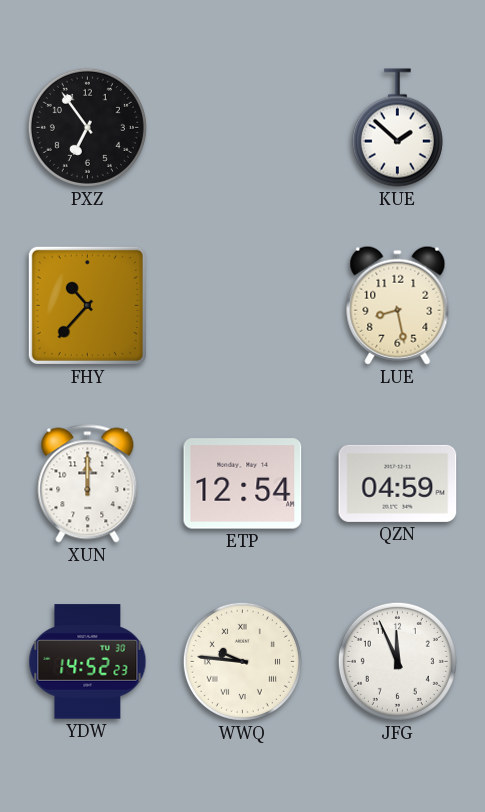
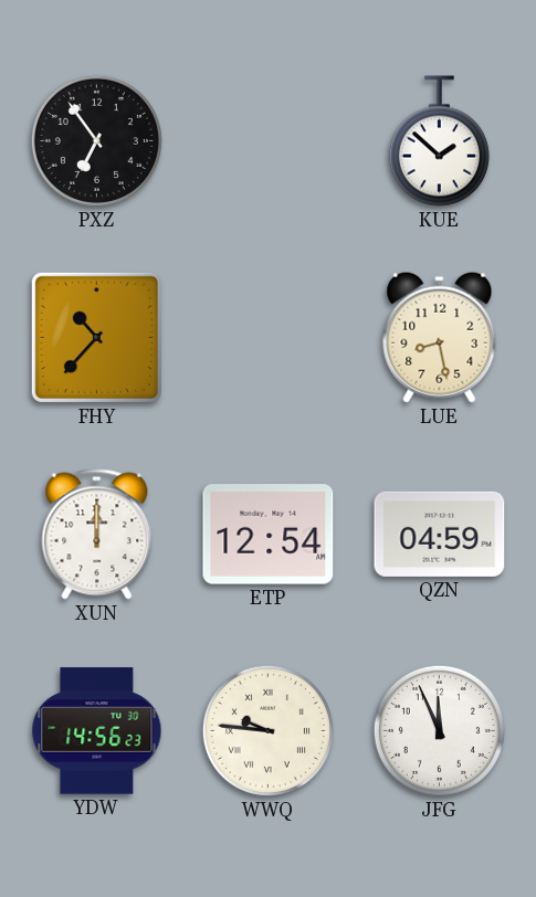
YDW: 14:52 -> 14:56
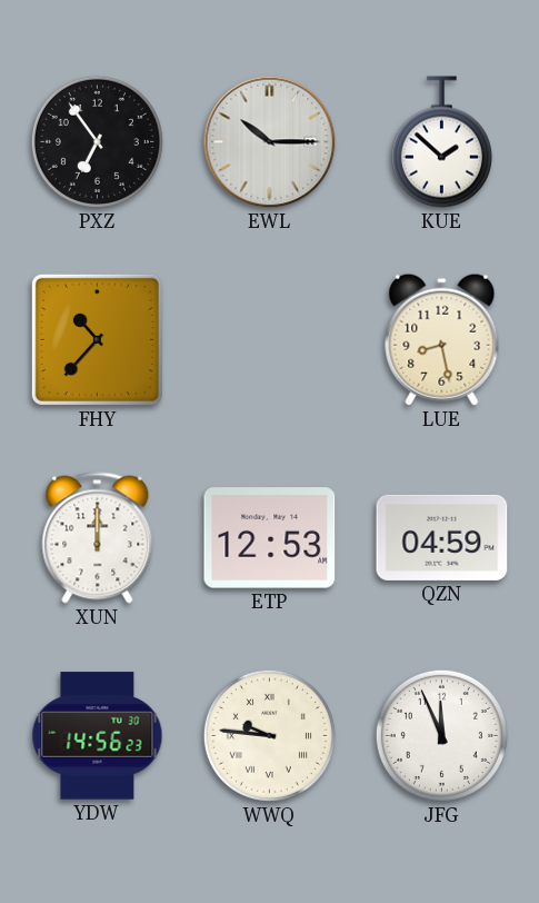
EWL: none -> 10:15
ETP: 12:54 -> 12:53
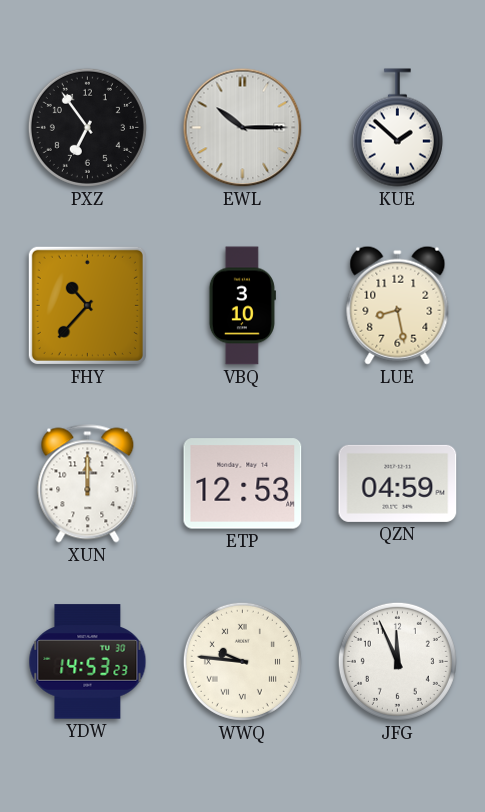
VBQ: none -> 3:10
YDW: 14:56 -> 14:53
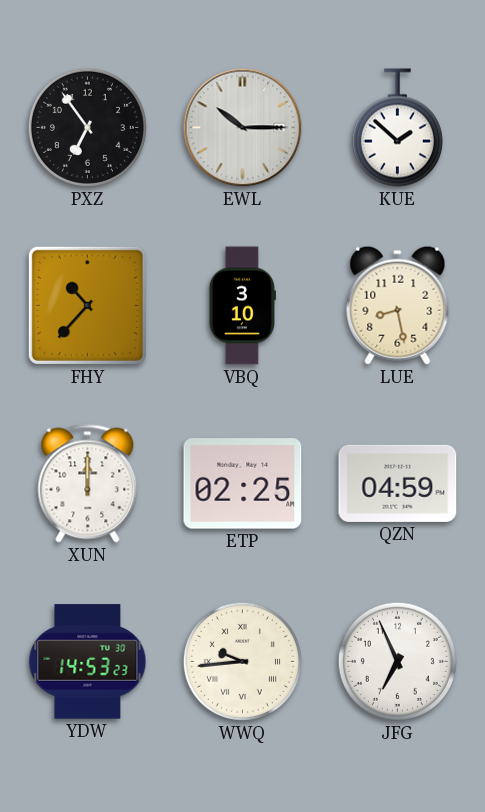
ETP: 12:53 -> 02:25
WWQ: 9:46 -> 9:44
JFG: 11:56 -> 6:56
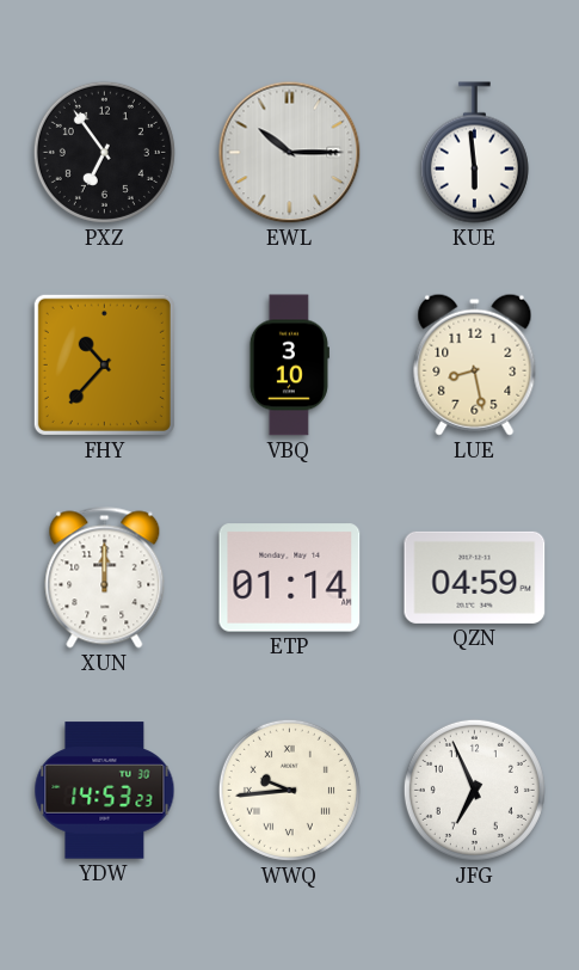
KUE: 1:52 -> 5:59
ETP: 02:25 -> 01:14
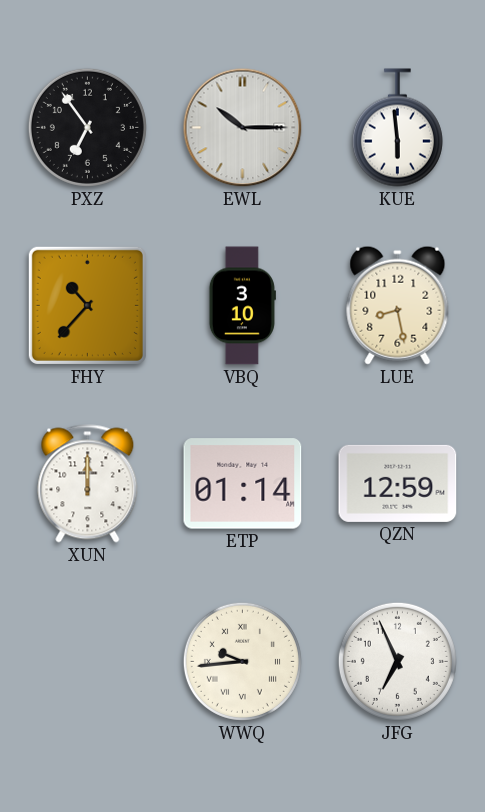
QZN: 04:59 -> 12:59
YDW: 14:53 -> none
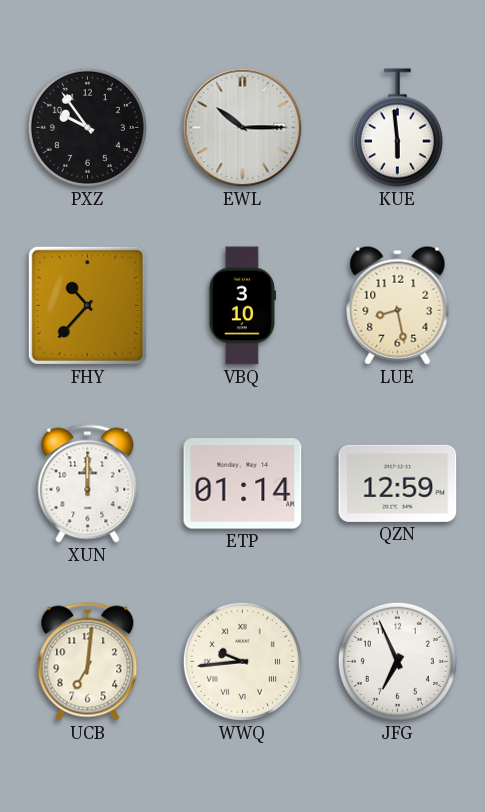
PXZ: 6:54 -> 9:54
UCB: none -> 7:01
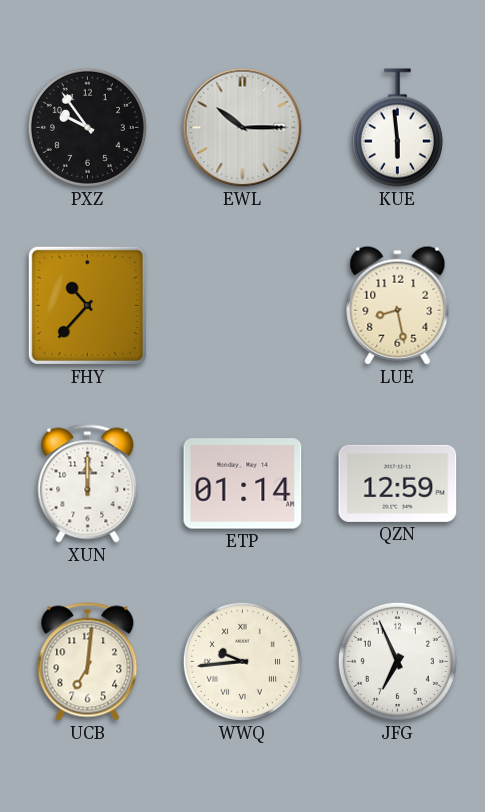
VBQ: 3:10 -> none
